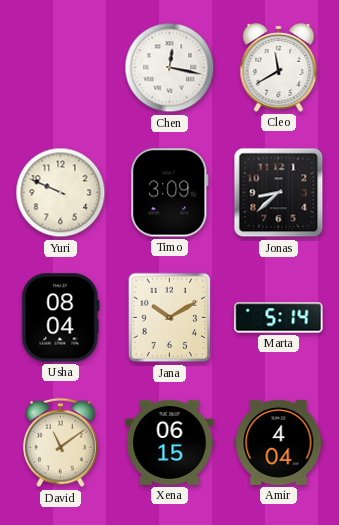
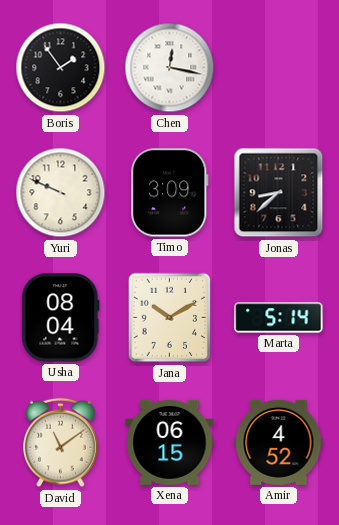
Boris: none -> 1:54
Cleo: 11:40 -> none
Amir: 4:04 -> 4:52
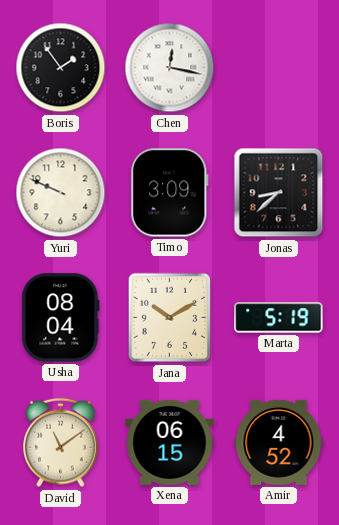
Marta: 5:14 -> 5:19
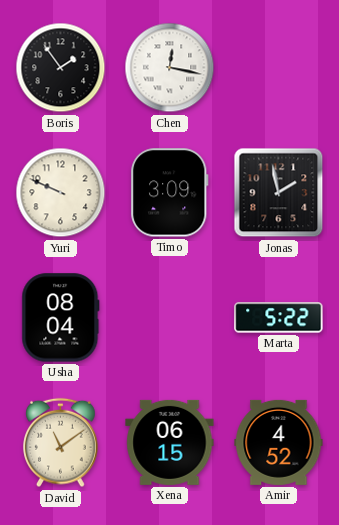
Jonas: 8:38 -> 1:58
Jana: 10:10 -> none
Marta: 5:19 -> 5:22
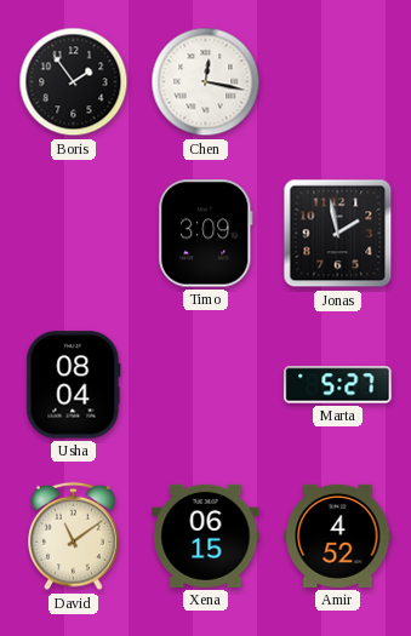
Yuri: 9:49 -> none
Marta: 5:22 -> 5:27
